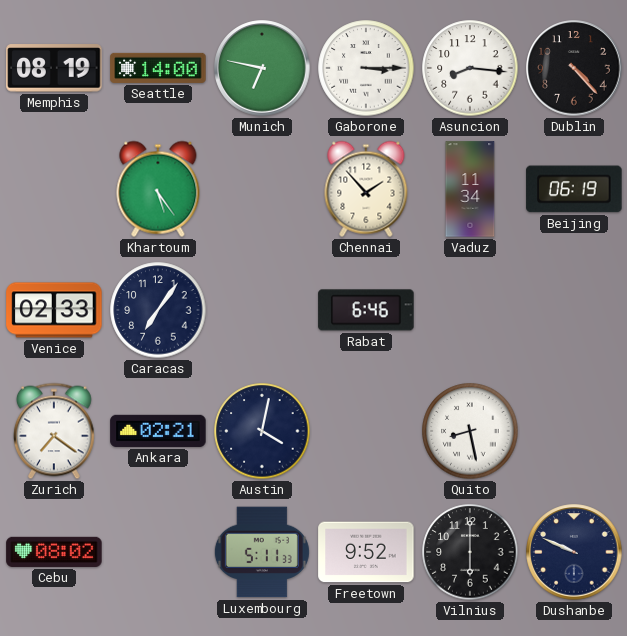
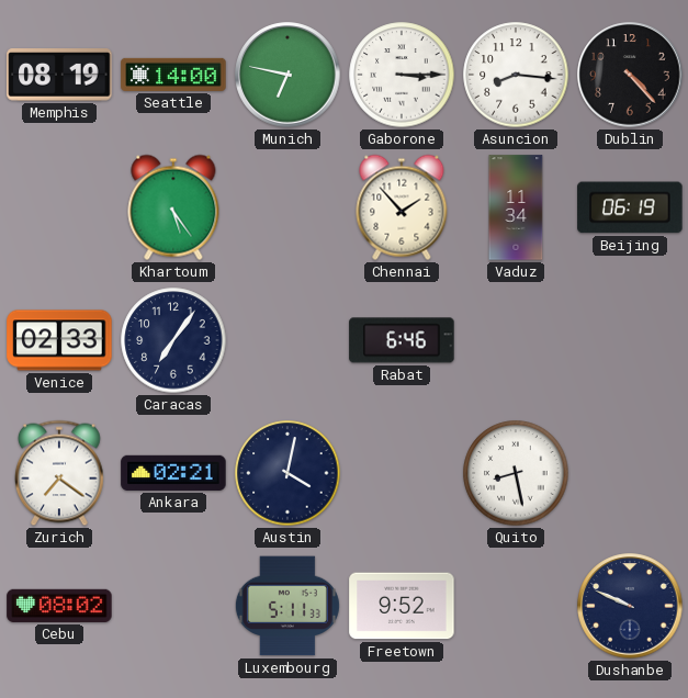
Vilnius: 6:00 -> none
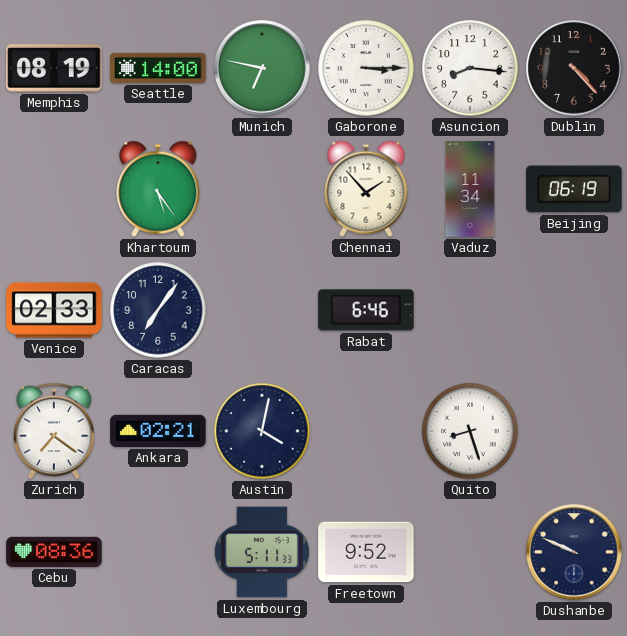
Quito: 8:28 -> 8:27
Cebu: 08:02 -> 08:36
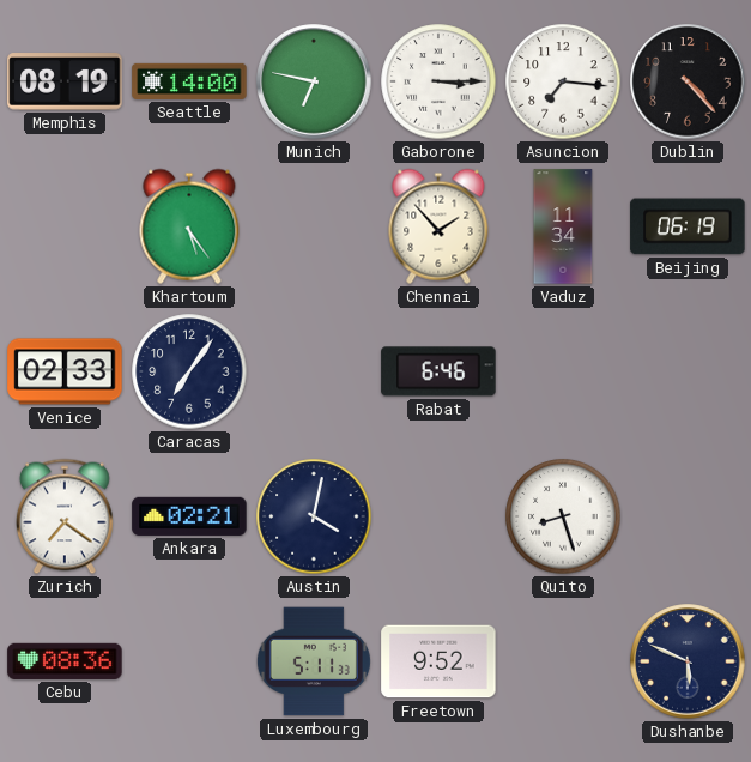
Asuncion: 8:16 -> 7:16
Dushanbe: 9:49 -> 5:49
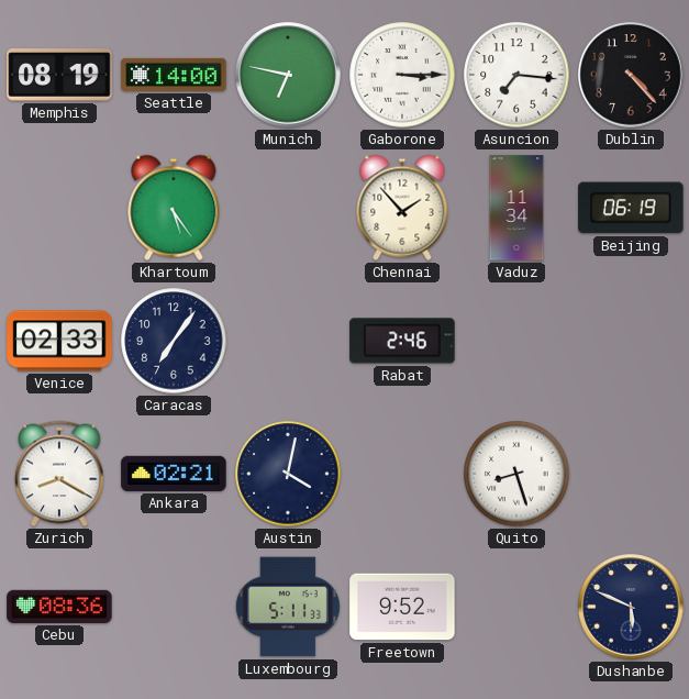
Rabat: 6:46 -> 2:46
Zurich: 7:21 -> 8:20
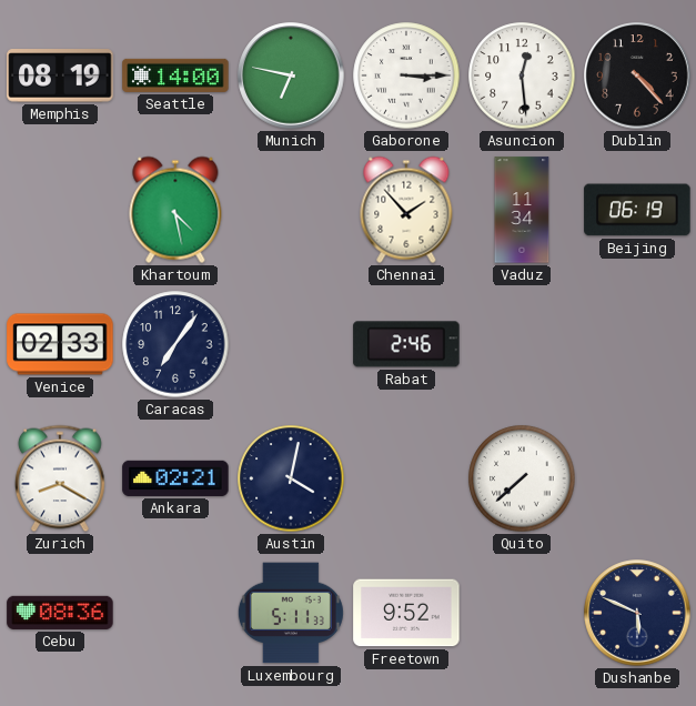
Asuncion: 7:16 -> 12:29
Khartoum: 5:24 -> 4:28
Quito: 8:27 -> 7:38
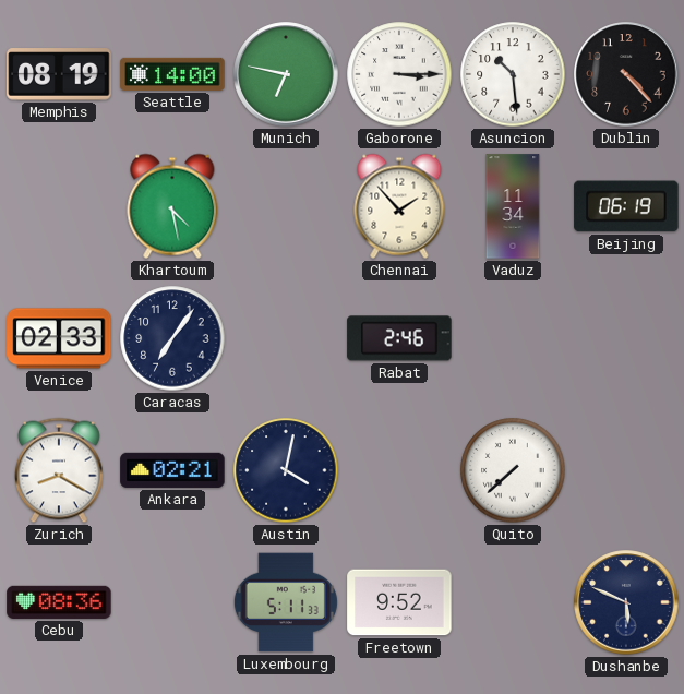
Asuncion: 12:29 -> 10:29
